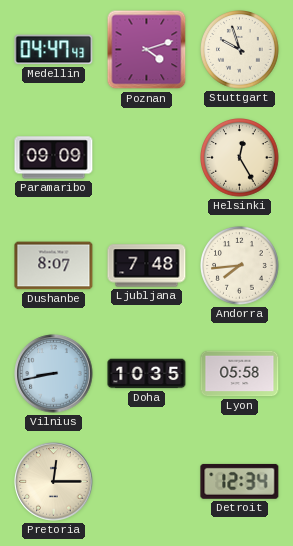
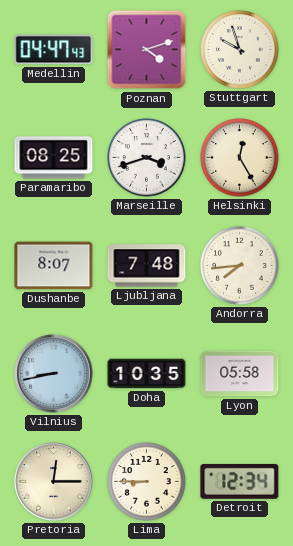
Paramaribo: 09:09 -> 08:25
Marseille: none -> 3:42
Lima: none -> 8:45
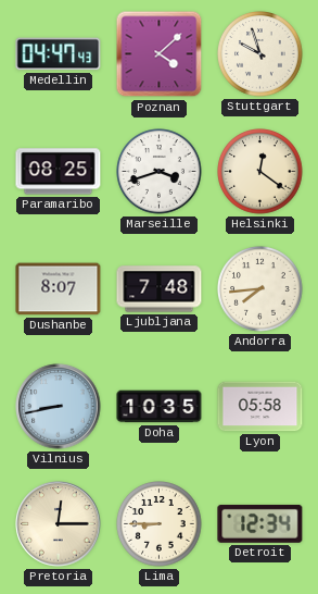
Poznan: 4:12 -> 4:08
Helsinki: 12:25 -> 12:21
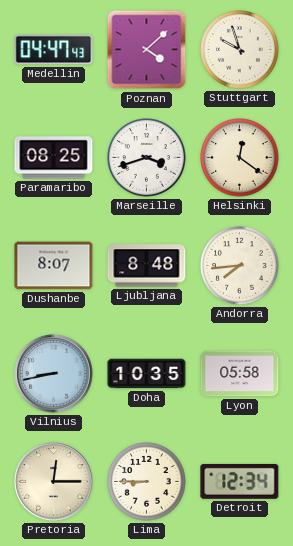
Ljubljana: 7:48 -> 8:48
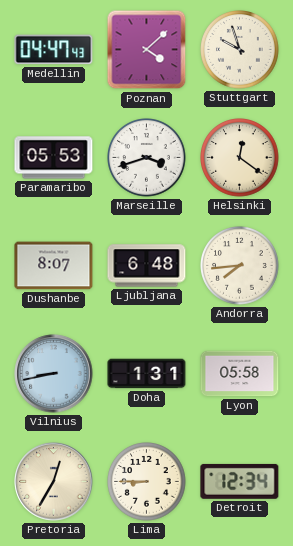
Paramaribo: 08:25 -> 05:53
Ljubljana: 8:48 -> 6:48
Doha: 10:35 -> 1:31
Pretoria: 12:15 -> 12:35
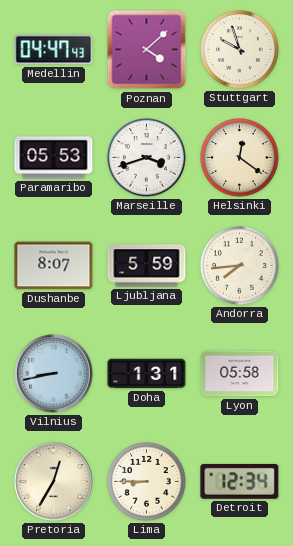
Ljubljana: 6:48 -> 5:59
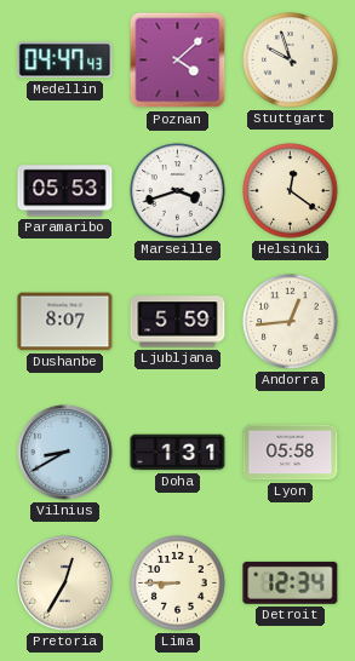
Andorra: 7:44 -> 12:44
Vilnius: 8:43 -> 8:40
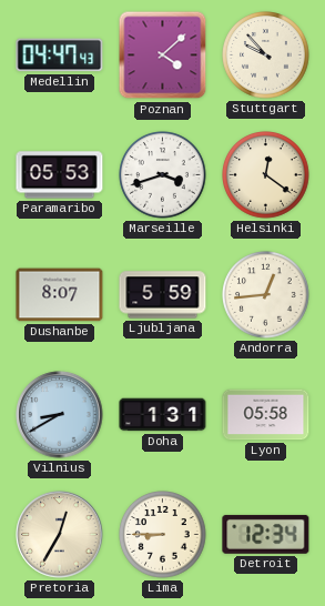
Stuttgart: 9:57 -> 9:53
